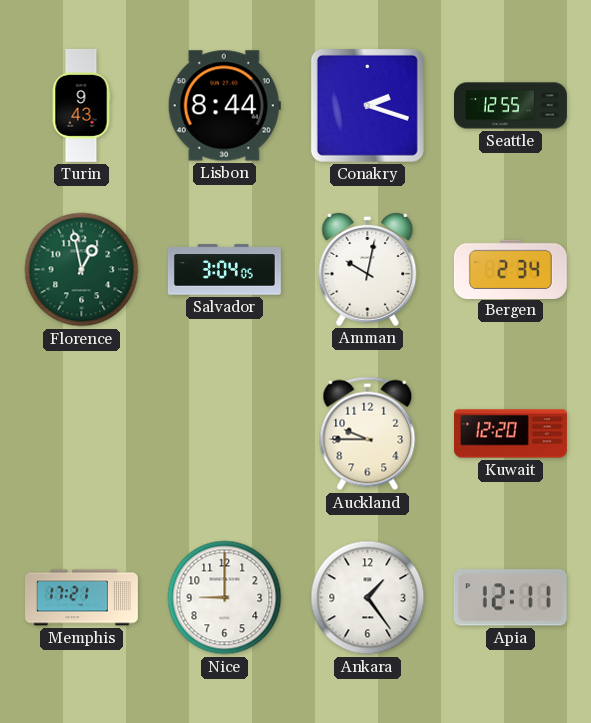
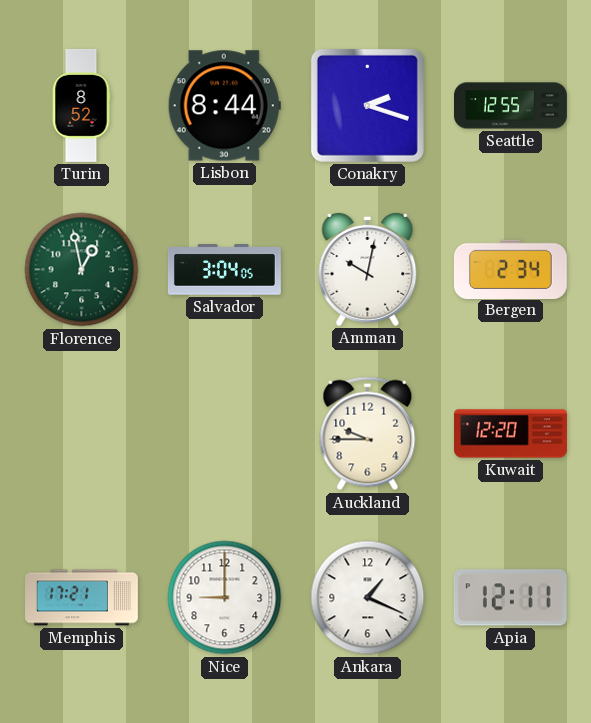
Turin: 9:43 -> 8:52
Ankara: 1:24 -> 1:19
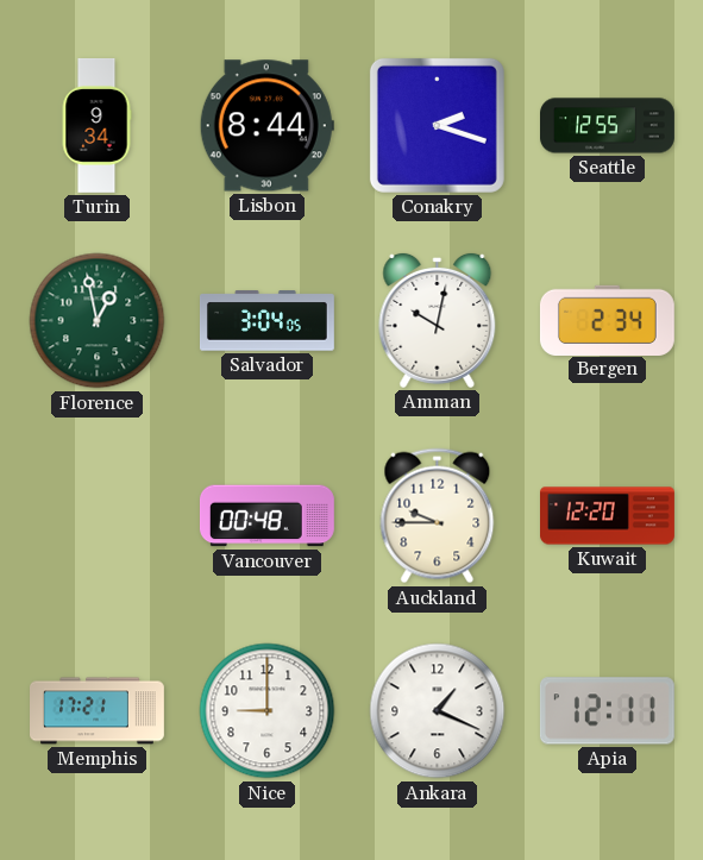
Turin: 8:52 -> 9:34
Vancouver: none -> 00:48
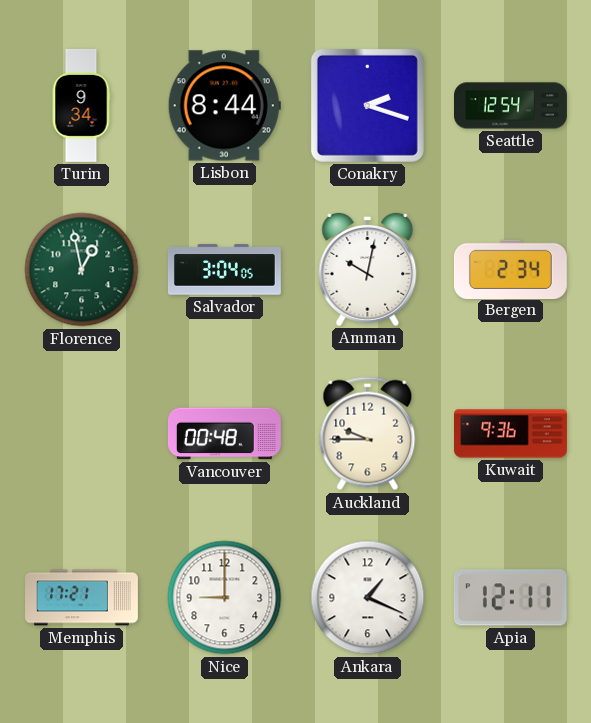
Seattle: 12:55 -> 12:54
Kuwait: 12:20 -> 9:36
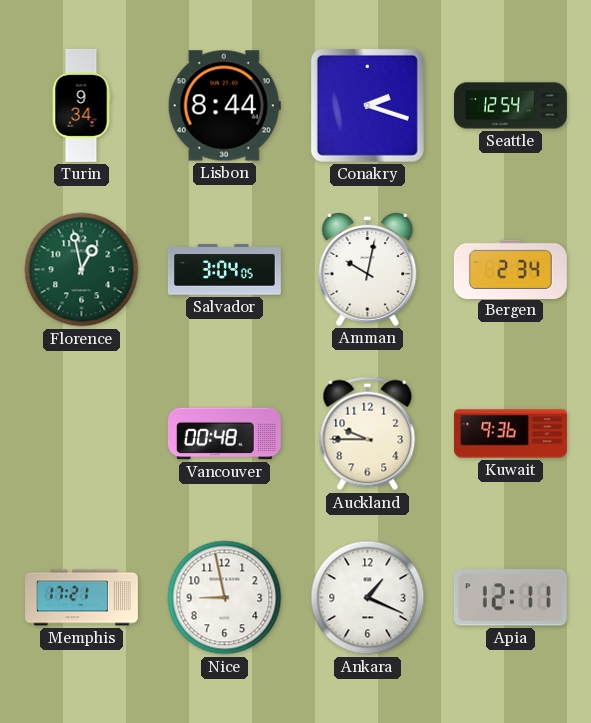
Nice: 9:00 -> 8:58
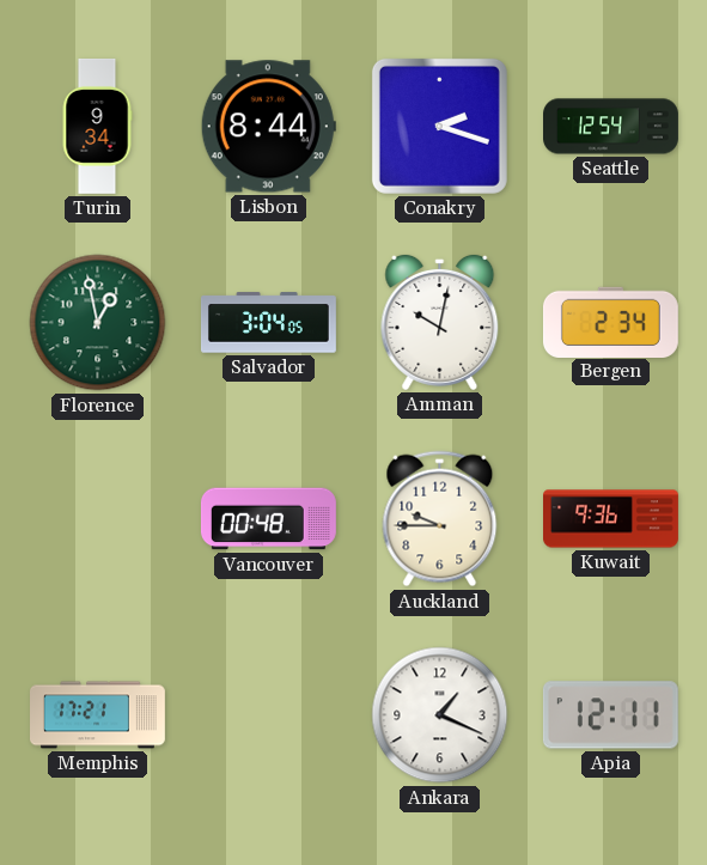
Nice: 8:58 -> none
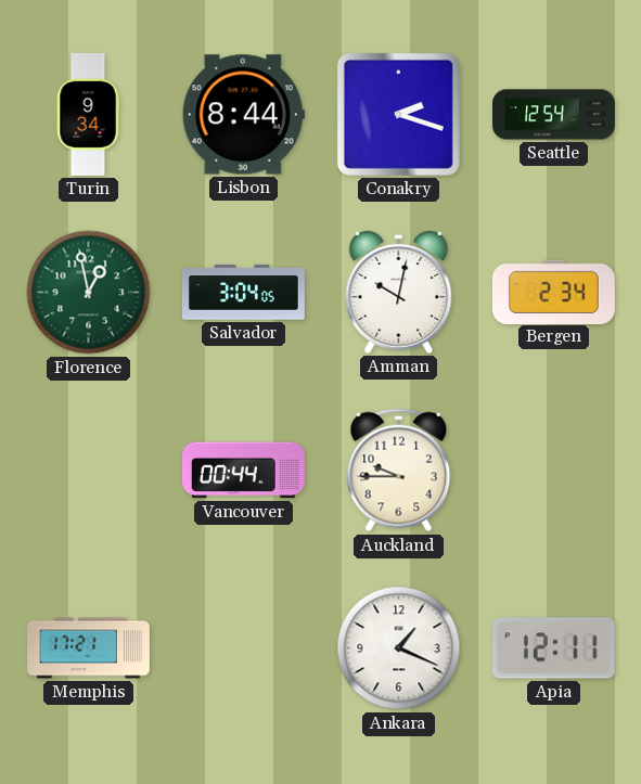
Vancouver: 00:48 -> 00:44
Kuwait: 9:36 -> none
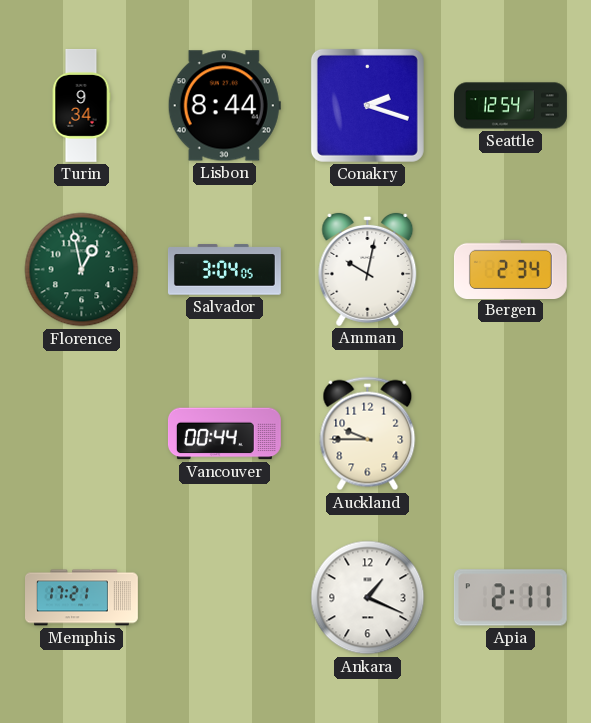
Apia: 12:11 -> 2:11
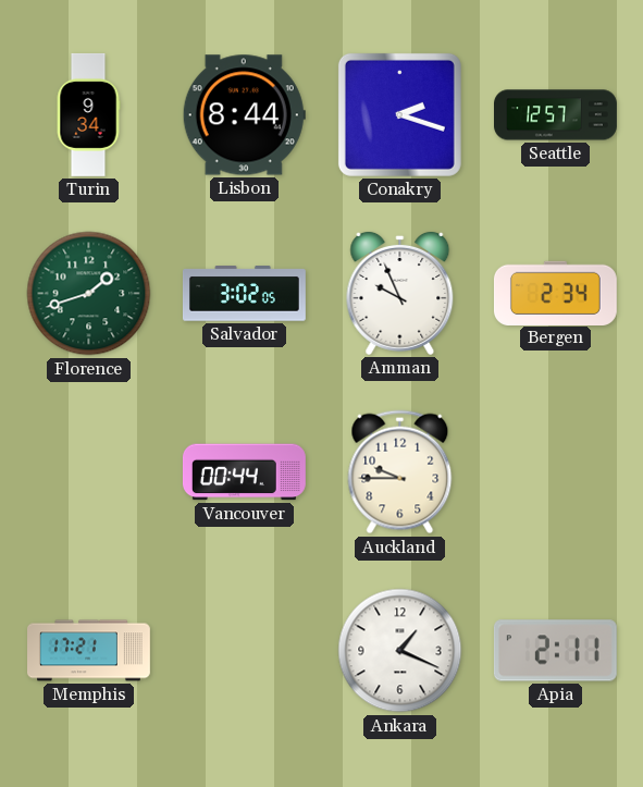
Seattle: 12:54 -> 12:57
Florence: 12:58 -> 1:42
Salvador: 3:04 -> 3:02
Amman: 10:02 -> 9:56
